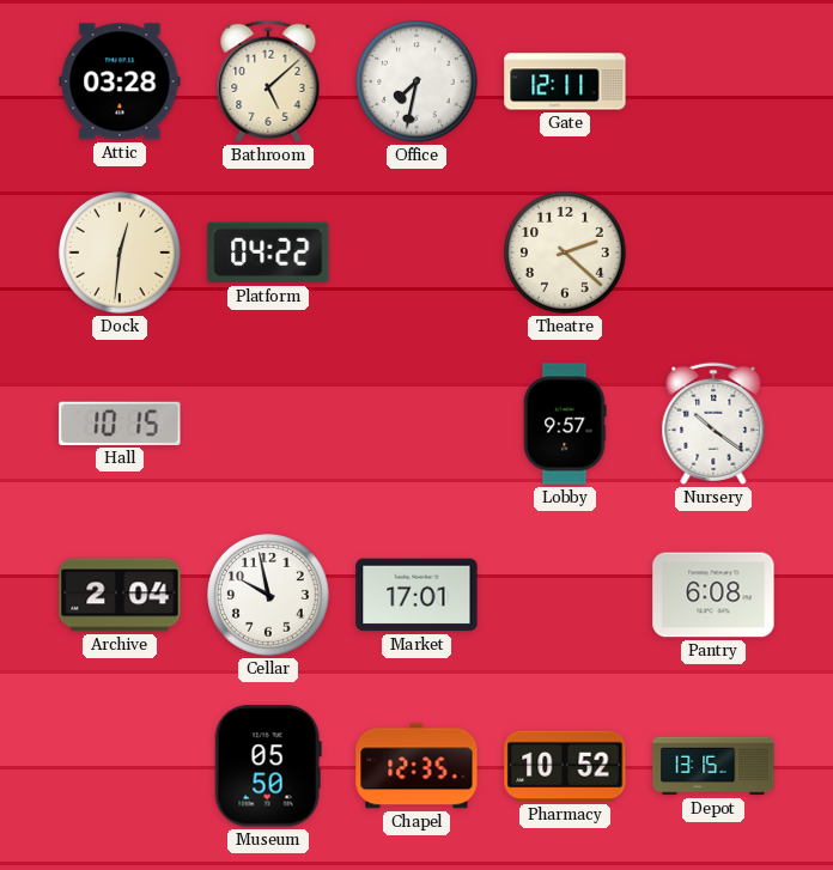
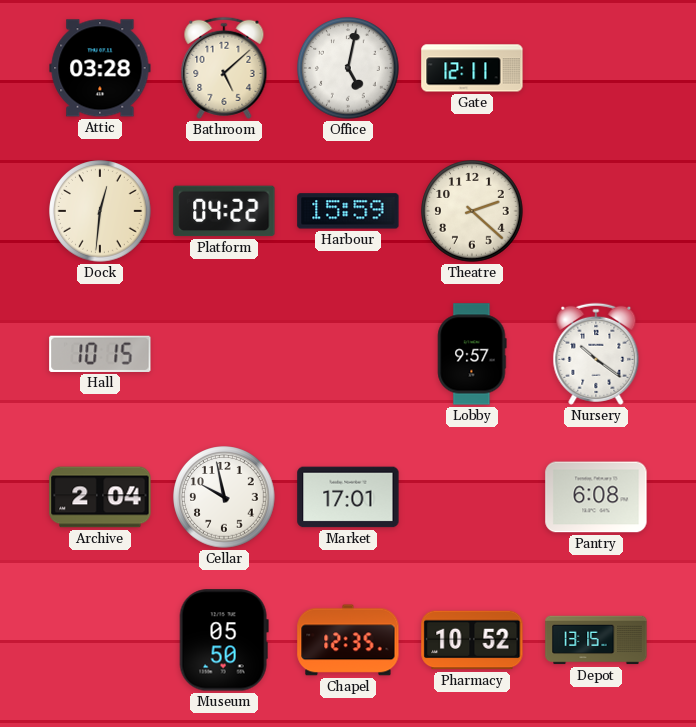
Office: 7:32 -> 5:02
Harbour: none -> 15:59
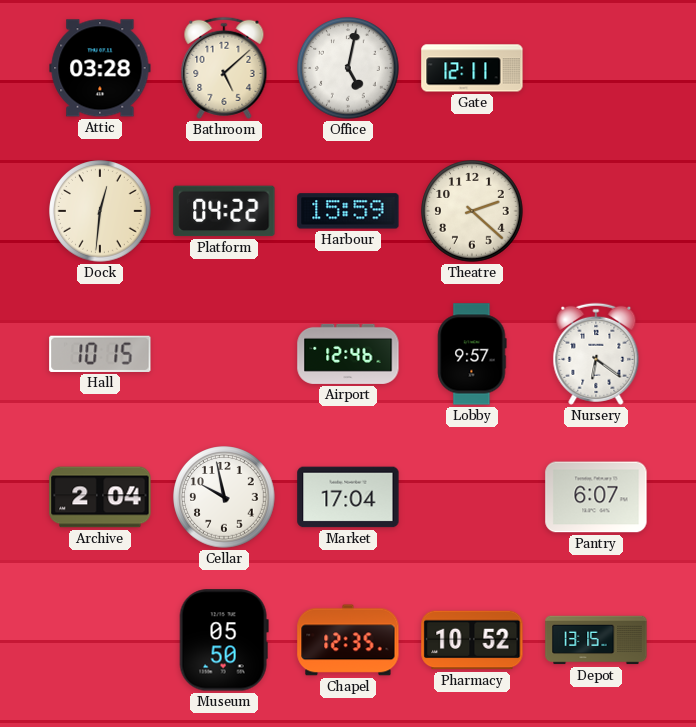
Airport: none -> 12:46
Nursery: 10:21 -> 6:21
Market: 17:01 -> 17:04
Pantry: 6:08 -> 6:07
